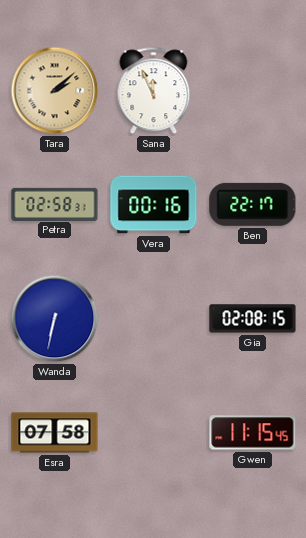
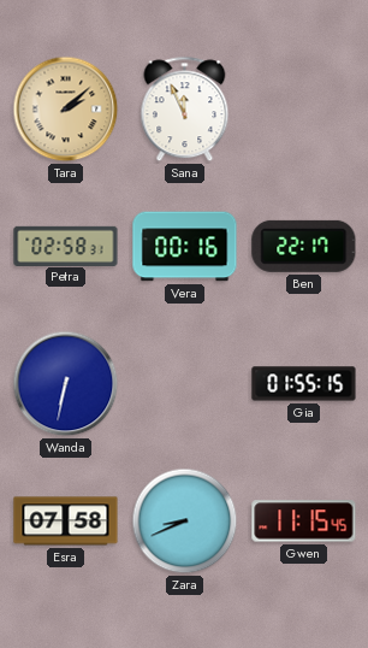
Gia: 02:08 -> 01:55
Zara: none -> 8:41
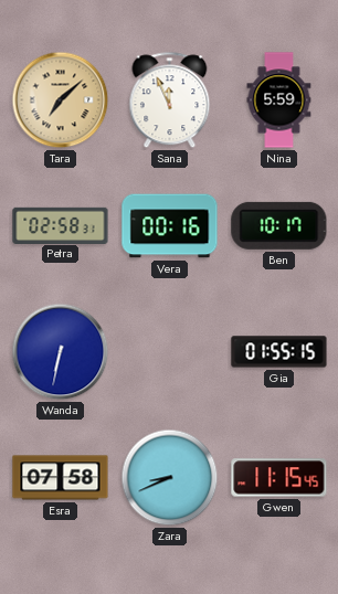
Tara: 2:08 -> 7:08
Nina: none -> 5:59
Ben: 22:17 -> 10:17
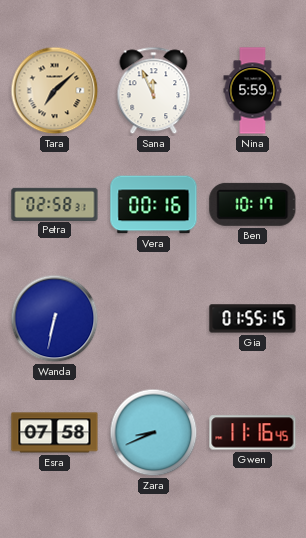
Gwen: 11:15 -> 11:16
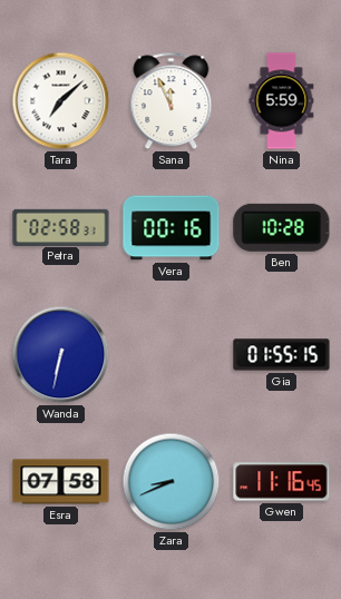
Tara dial: champagne -> white
Ben: 10:17 -> 10:28
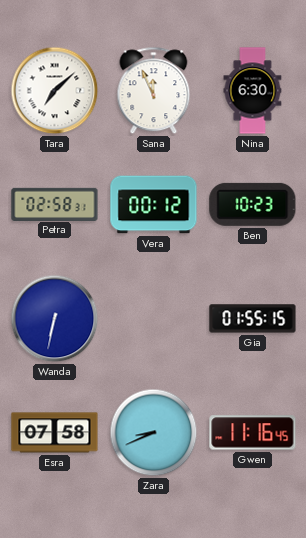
Nina: 5:59 -> 6:30
Vera: 00:16 -> 00:12
Ben: 10:28 -> 10:23
